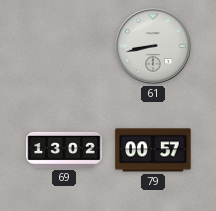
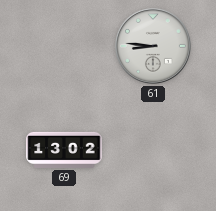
61: 8:43 -> 8:46
79: 00:57 -> none
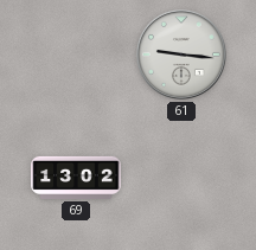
61: 8:46 -> 9:16
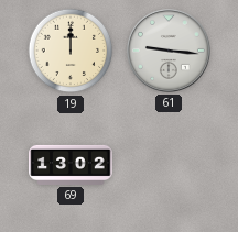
19: none -> 12:00
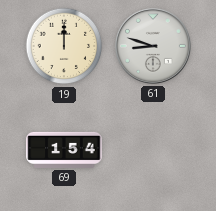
61: 9:16 -> 8:48
69: 13:02 -> 1:54
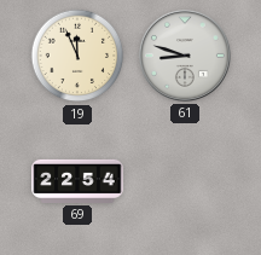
19: 12:00 -> 11:56
69: 1:54 -> 22:54
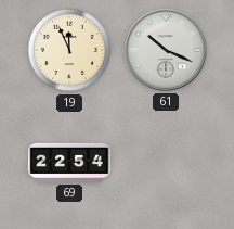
61: 8:48 -> 10:19
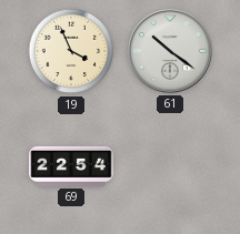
19: 11:56 -> 3:56
61: 10:19 -> 10:21
